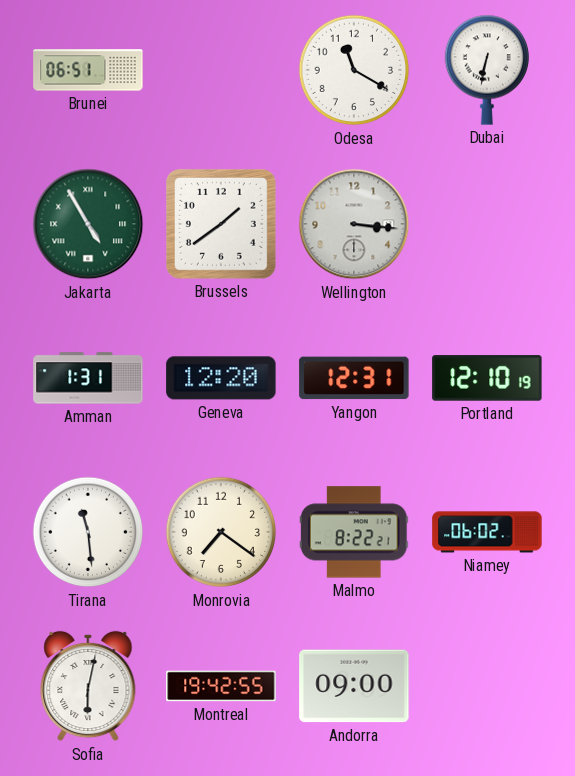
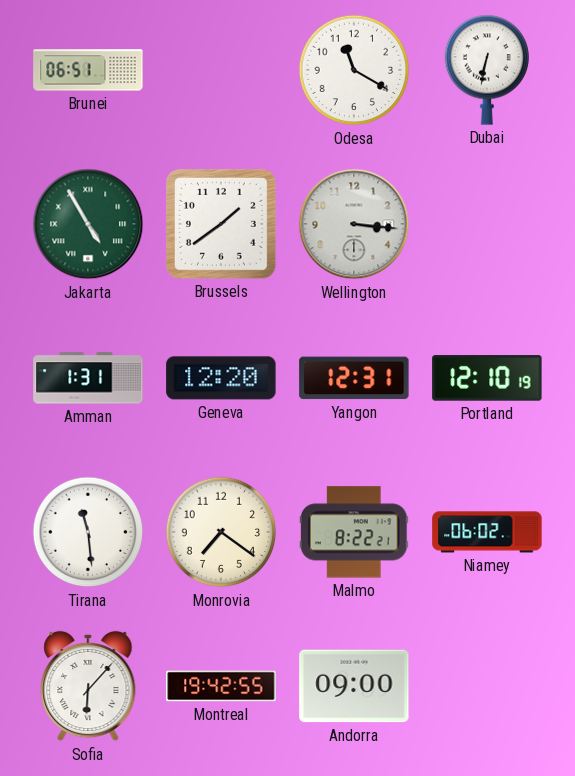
Sofia: 6:02 -> 6:07
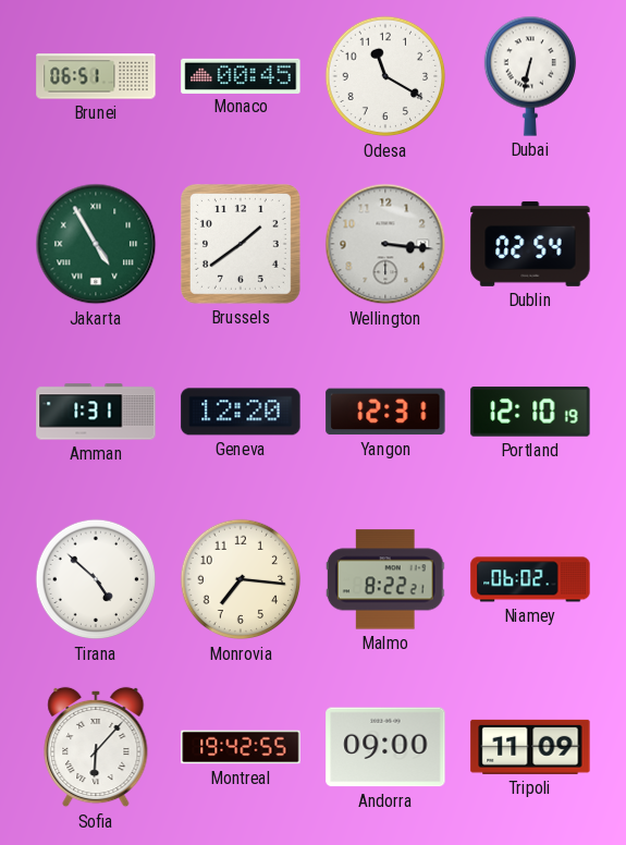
Monaco: none -> 00:45
Dublin: none -> 02:54
Tirana: 11:29 -> 4:52
Monrovia: 7:21 -> 7:16
Tripoli: none -> 11:09
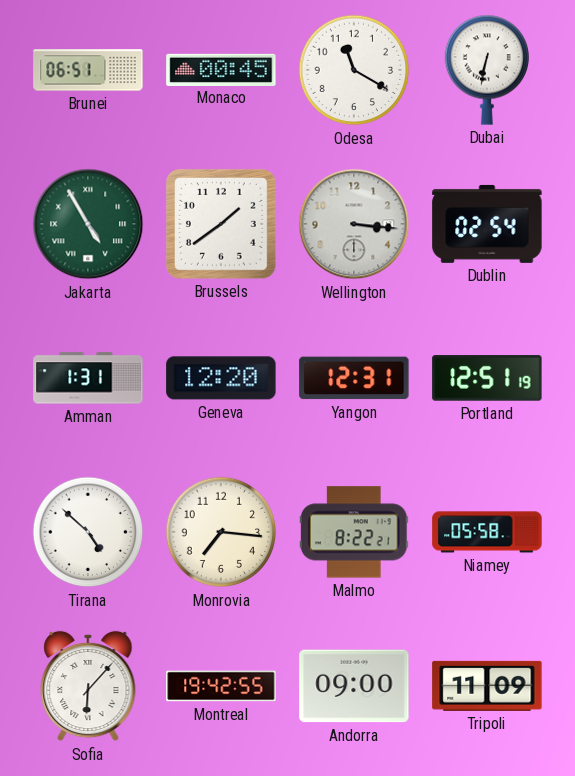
Portland: 12:10 -> 12:51
Niamey: 06:02 -> 05:58
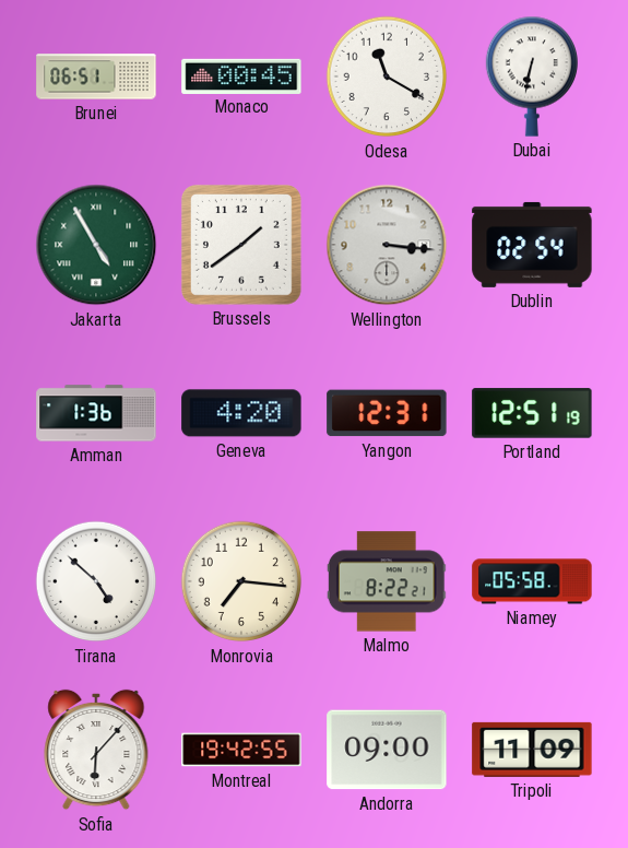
Amman: 1:31 -> 1:36
Geneva: 12:20 -> 4:20
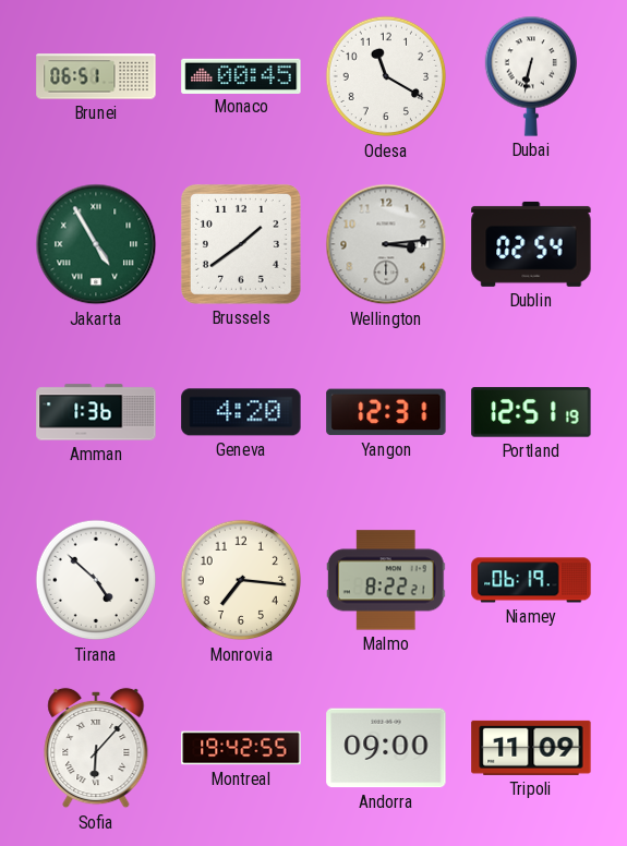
Wellington: 3:16 -> 3:14
Niamey: 05:58 -> 06:19
